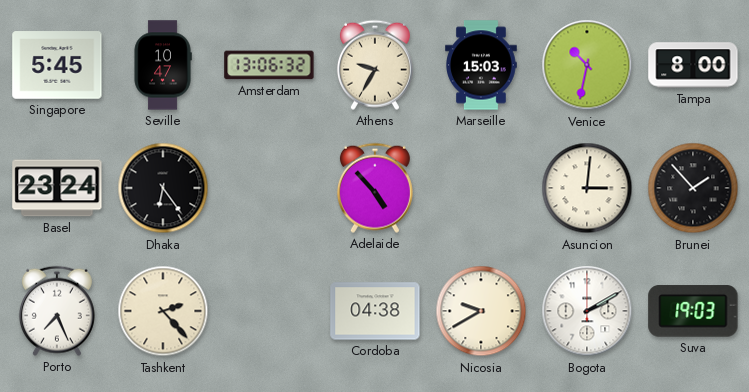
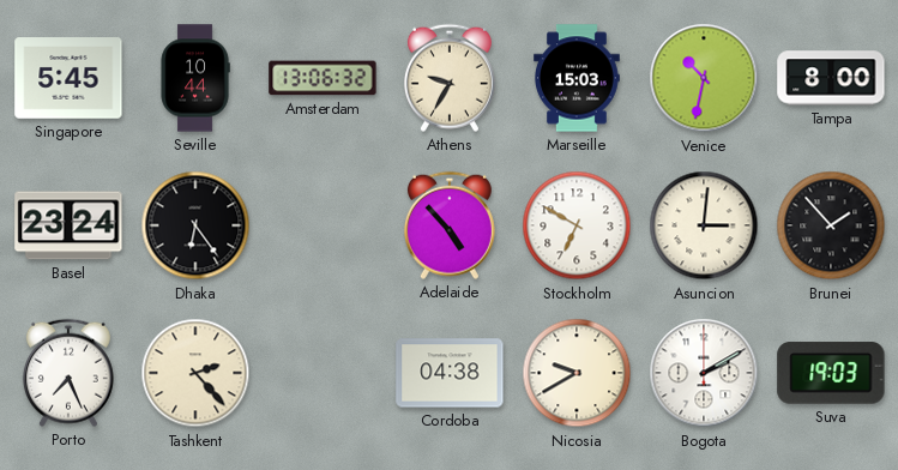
Seville: 10:47 -> 10:44
Stockholm: none -> 6:50
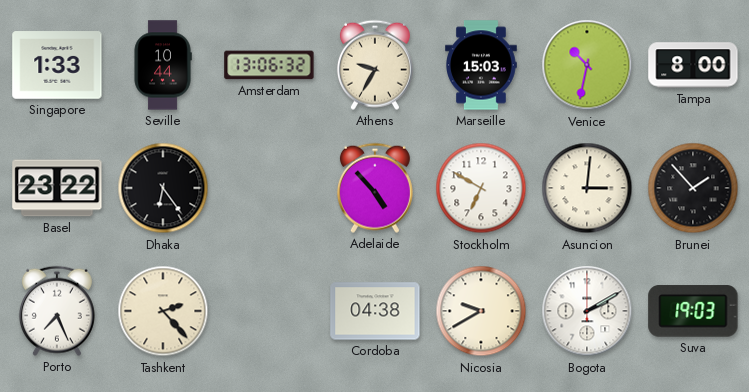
Singapore: 5:45 -> 1:33
Basel: 23:24 -> 23:22
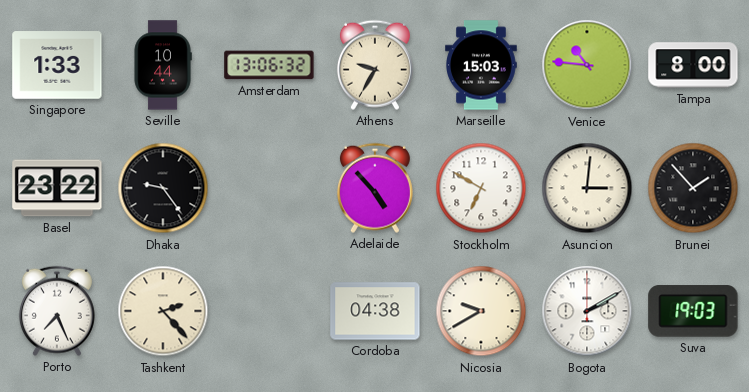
Venice: 10:32 -> 10:46
Dhaka: 6:24 -> 9:24
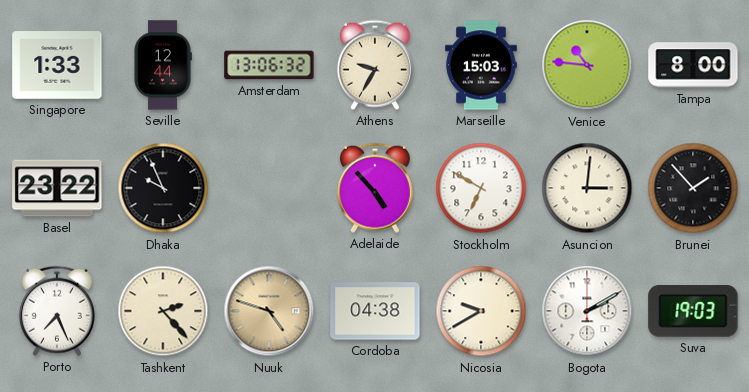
Seville: 10:44 -> 12:44
Dhaka: 9:24 -> 9:56
Nuuk: none -> 4:48
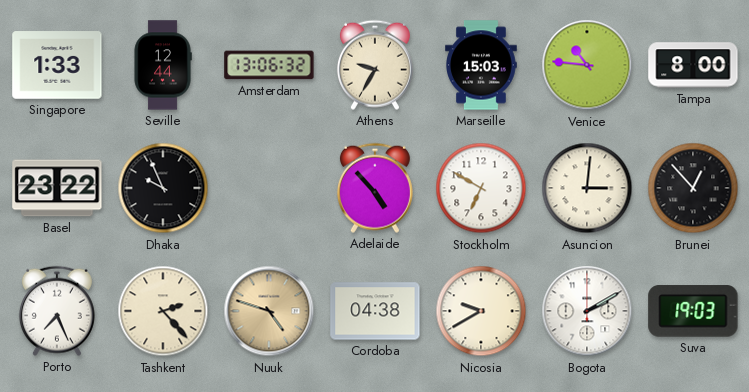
Brunei: 1:53 -> 12:53
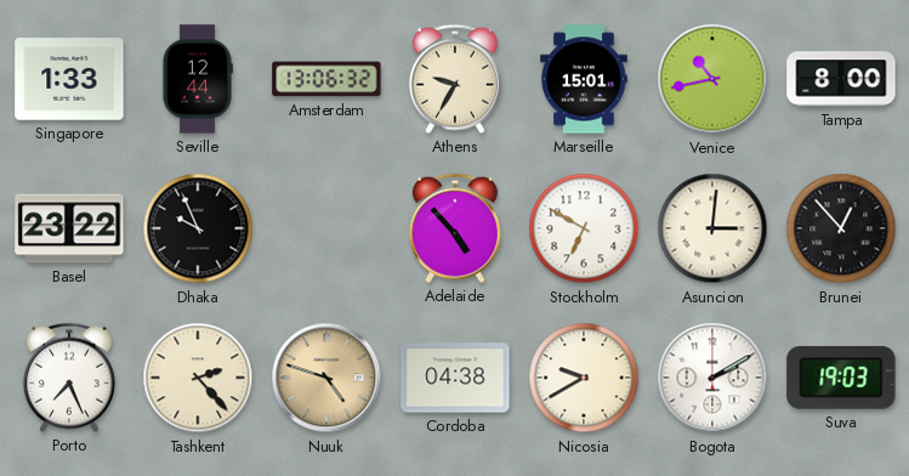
Marseille: 15:03 -> 15:01
Venice: 10:46 -> 10:43
